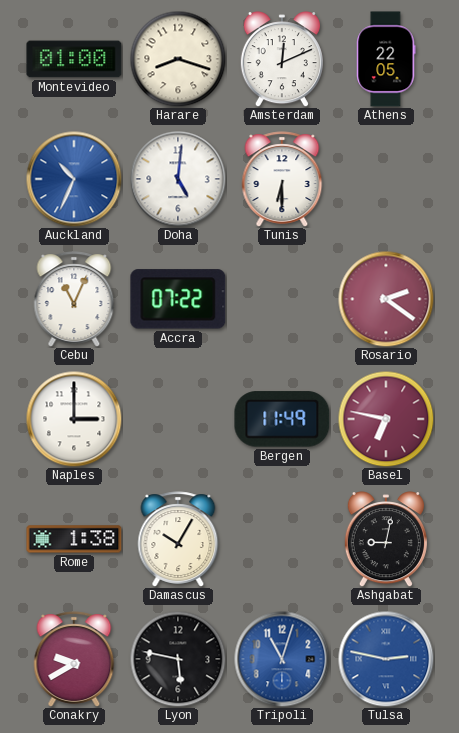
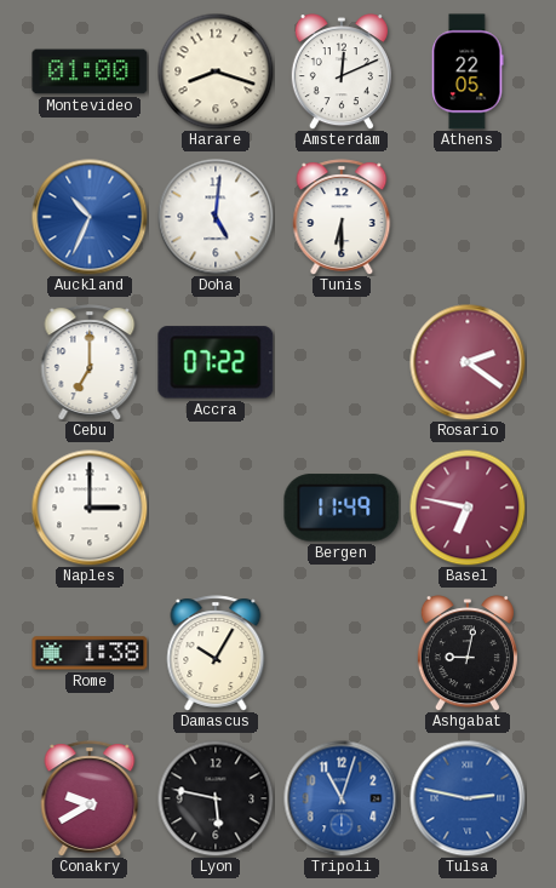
Cebu: 11:04 -> 7:00
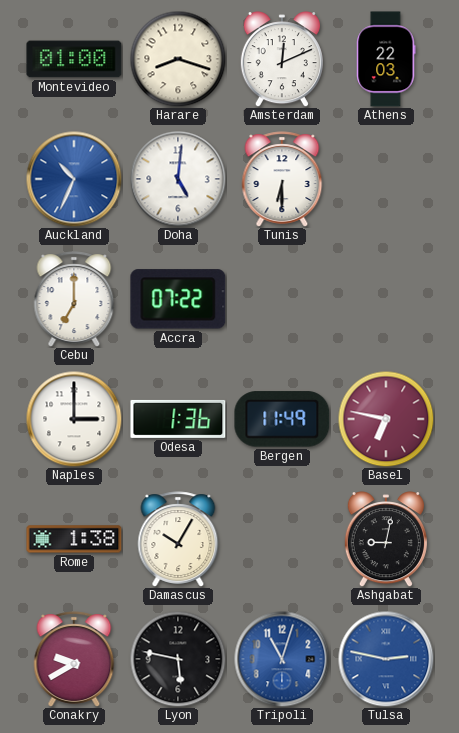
Athens: 22:05 -> 22:03
Rosario: 2:21 -> none
Odesa: none -> 1:36
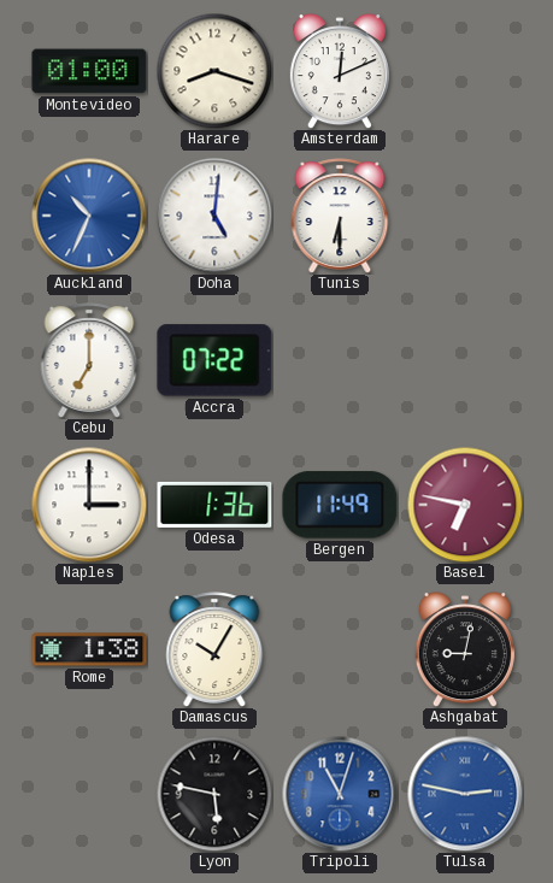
Athens: 22:03 -> none
Conakry: 9:40 -> none
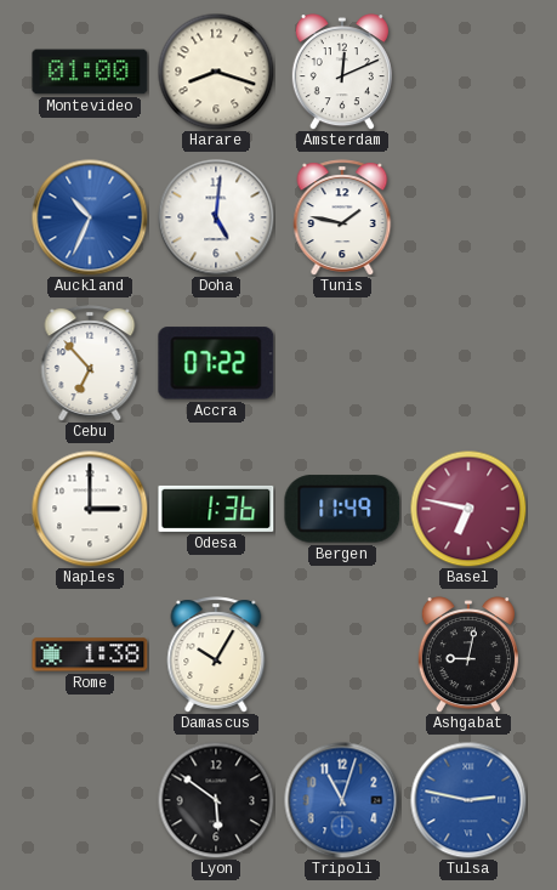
Tunis: 6:30 -> 1:47
Cebu: 7:00 -> 6:53
Lyon: 5:47 -> 5:51
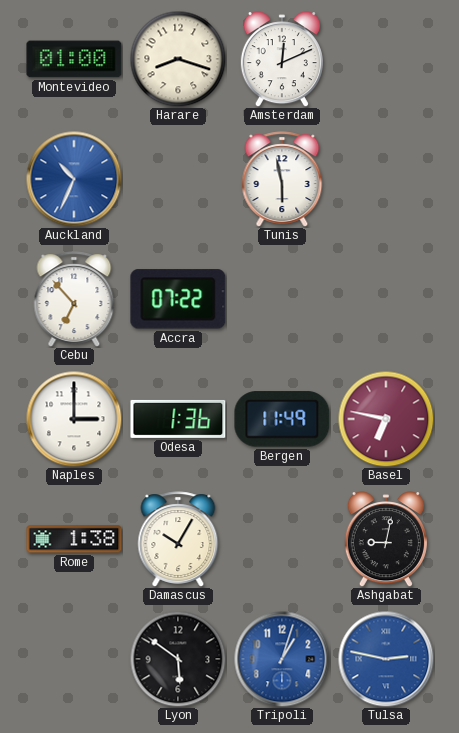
Doha: 5:01 -> none
Tunis: 1:47 -> 5:58
Tripoli: 11:03 -> 1:03
